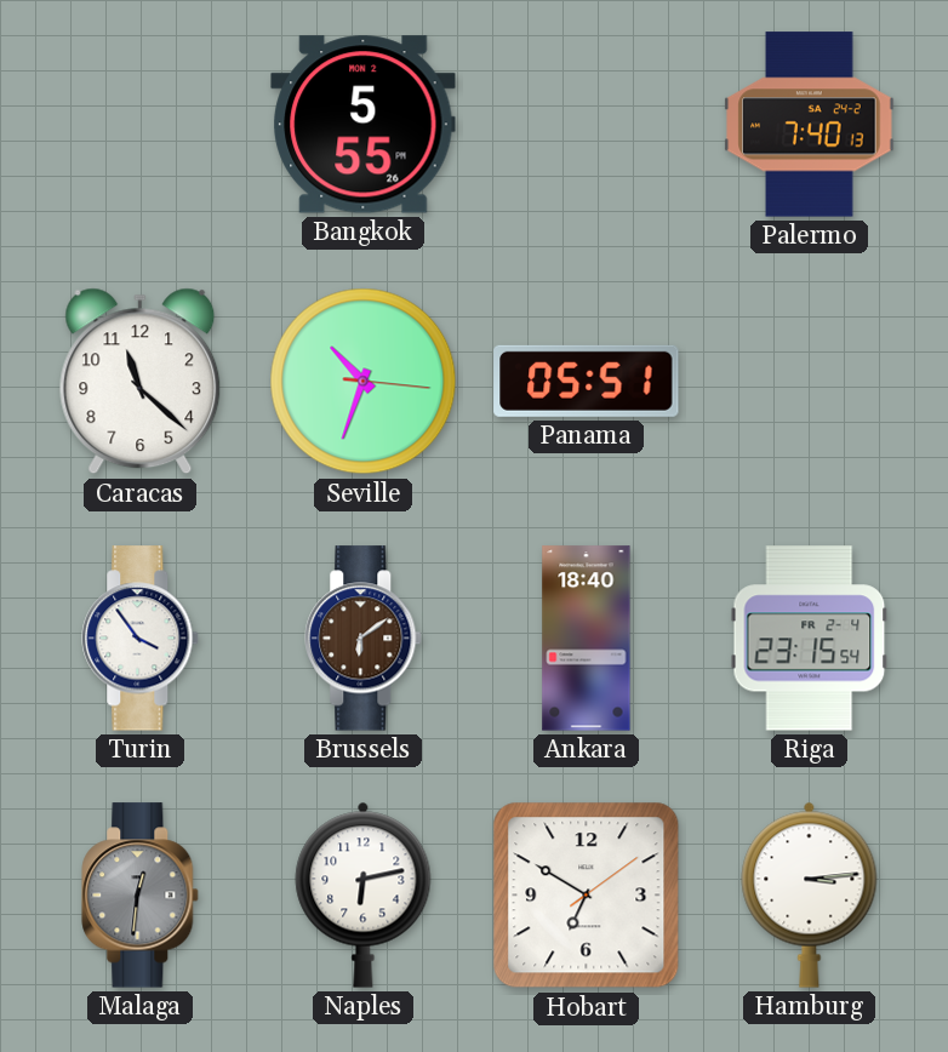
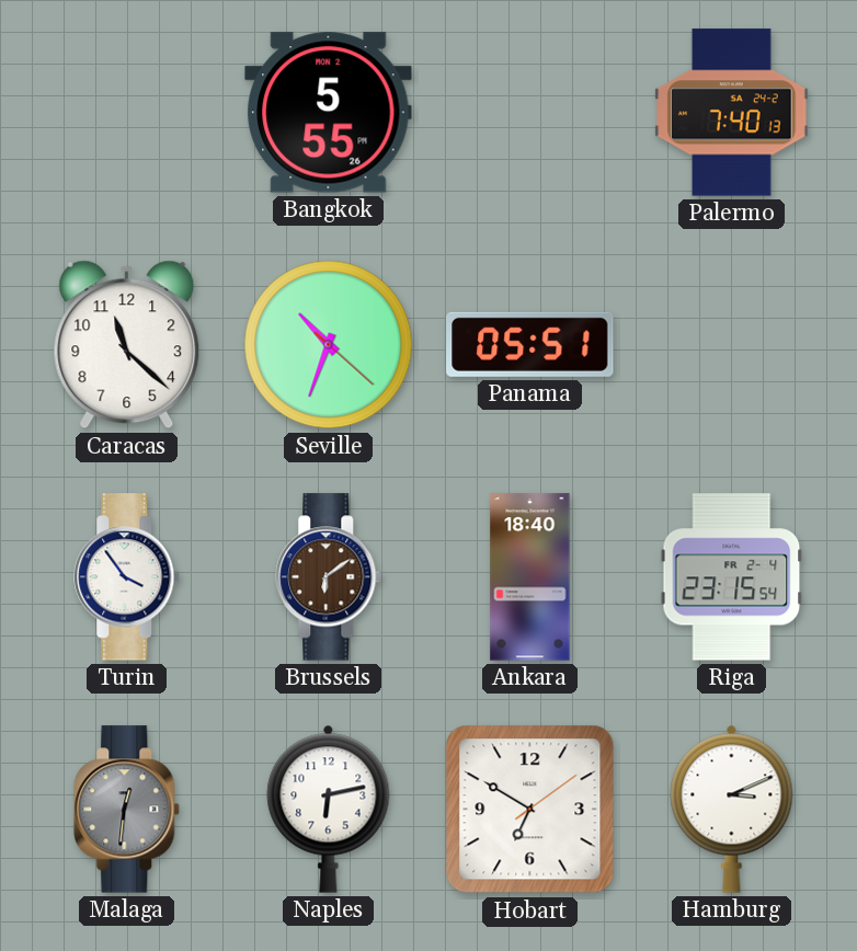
Seville: 10:33:16 -> 10:33:22
Hamburg: 3:14 -> 3:11
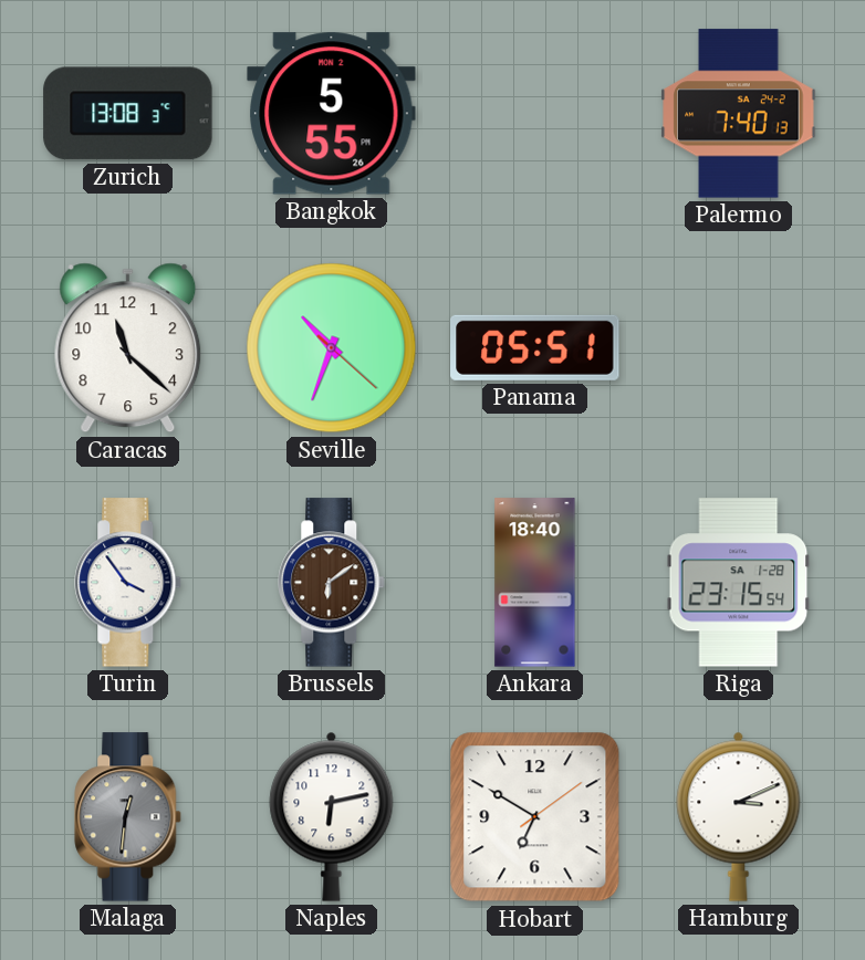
Zurich: none -> 13:08
Riga date: FR 2-4 -> SA 1-28
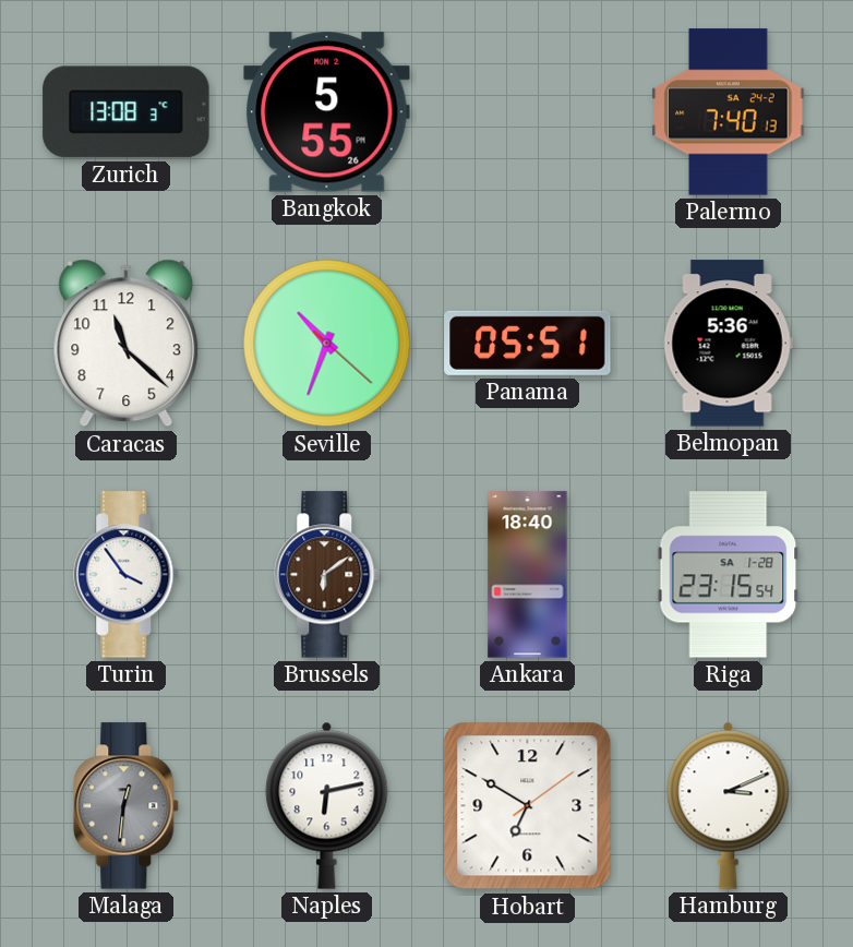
Belmopan: none -> 5:36
